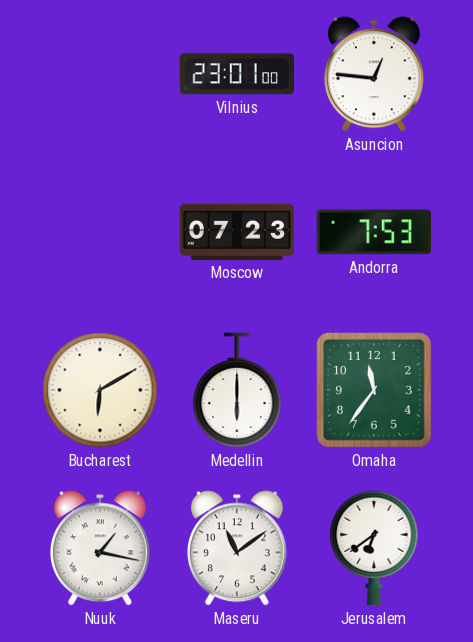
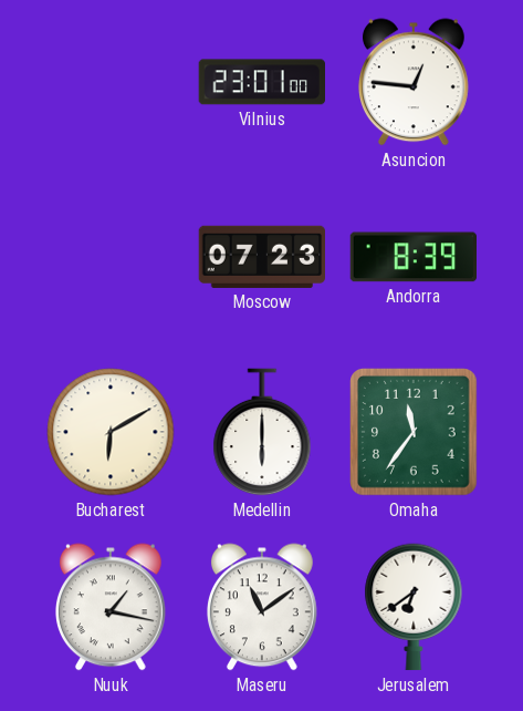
Andorra: 7:53 -> 8:39
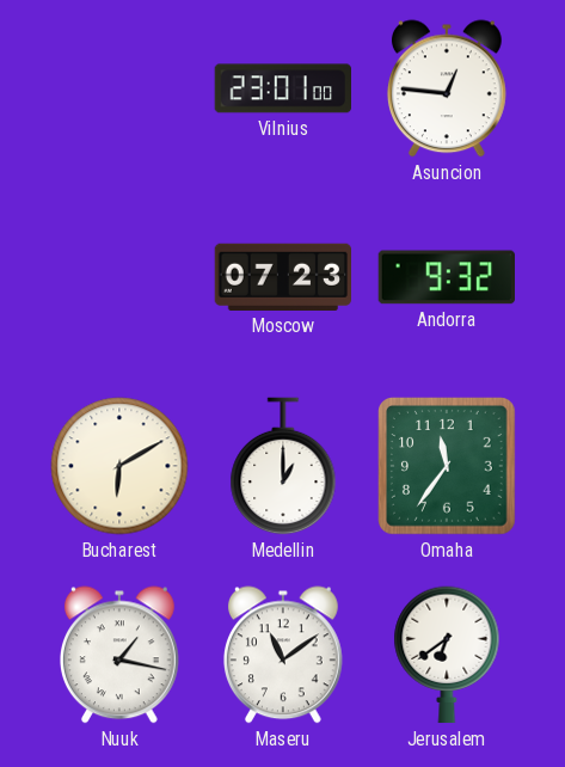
Andorra: 8:39 -> 9:32
Medellin: 6:00 -> 1:00
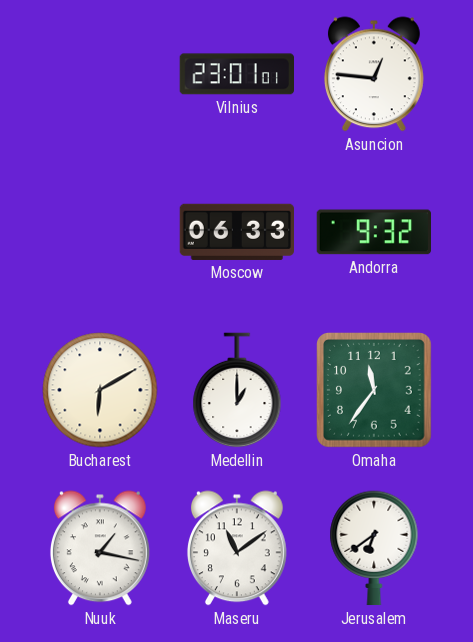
Vilnius: 23:01:00 -> 23:01:01
Moscow: 07:23 -> 06:33
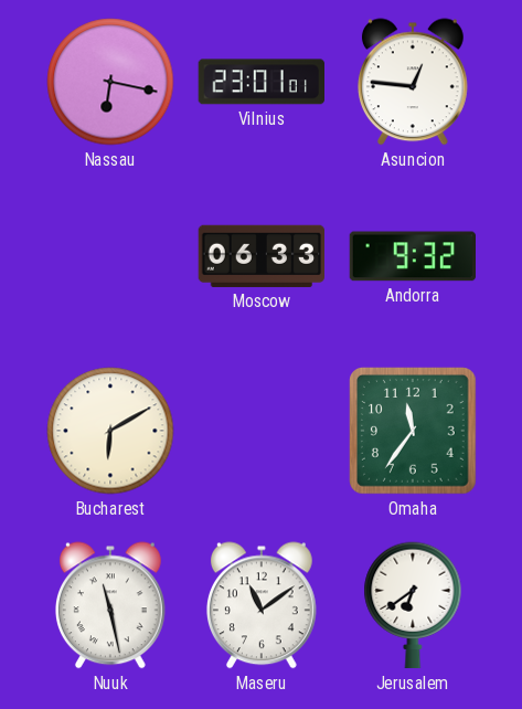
Nassau: none -> 6:17
Medellin: 1:00 -> none
Nuuk: 1:17 -> 11:28
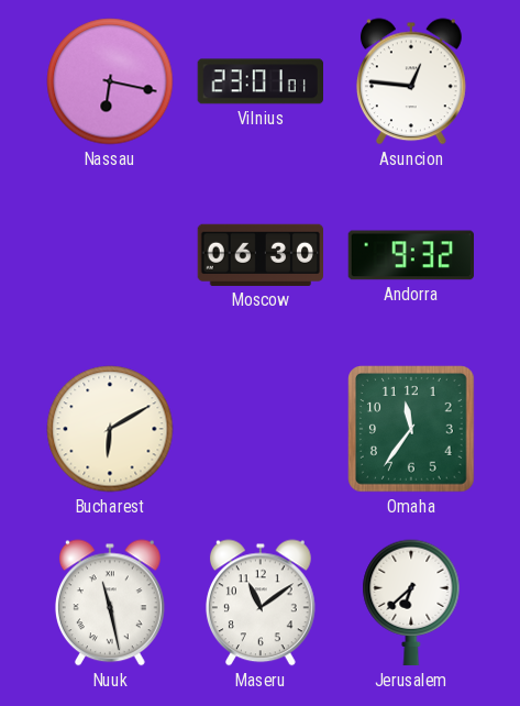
Moscow: 06:33 -> 06:30
Jerusalem: 6:39 -> 6:38
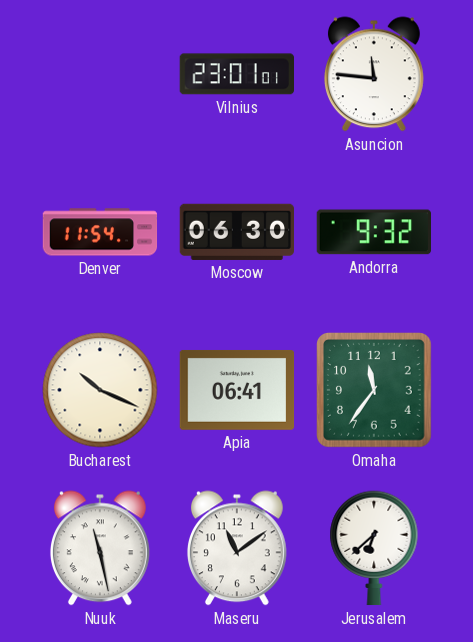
Nassau: 6:17 -> none
Asuncion: 12:46 -> 11:46
Denver: none -> 11:54
Bucharest: 6:10 -> 10:19
Apia: none -> 06:41
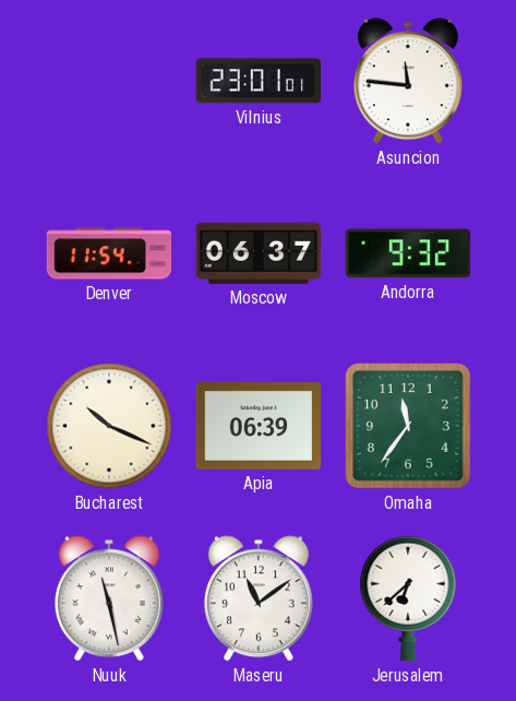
Moscow: 06:30 -> 06:37
Apia: 06:41 -> 06:39
